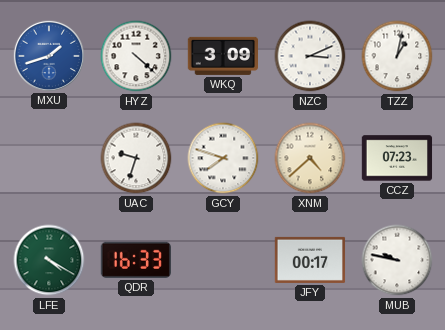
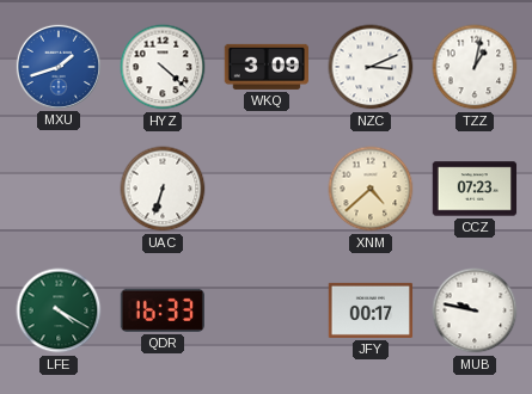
UAC: 9:33 -> 6:33
GCY: 7:48 -> none
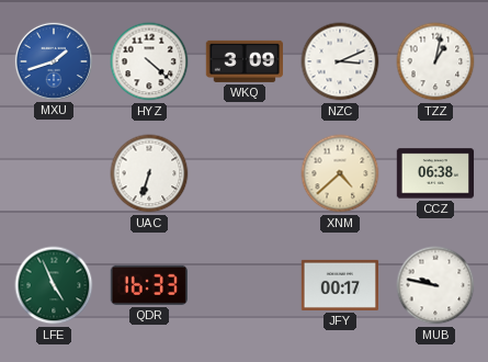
CCZ: 07:23 -> 06:38
LFE: 4:20 -> 4:56
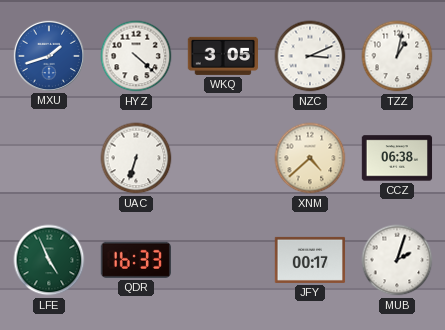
WKQ: 3:09 -> 3:05
MUB: 9:47 -> 2:03
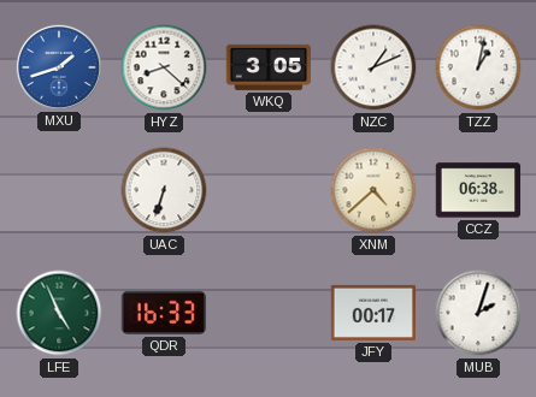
HYZ: 4:22 -> 8:22
NZC: 3:11 -> 1:11
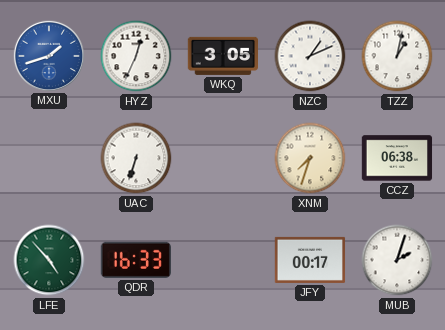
HYZ: 8:22 -> 12:34
XNM: 4:38 -> 7:33
LFE: 4:56 -> 4:53
